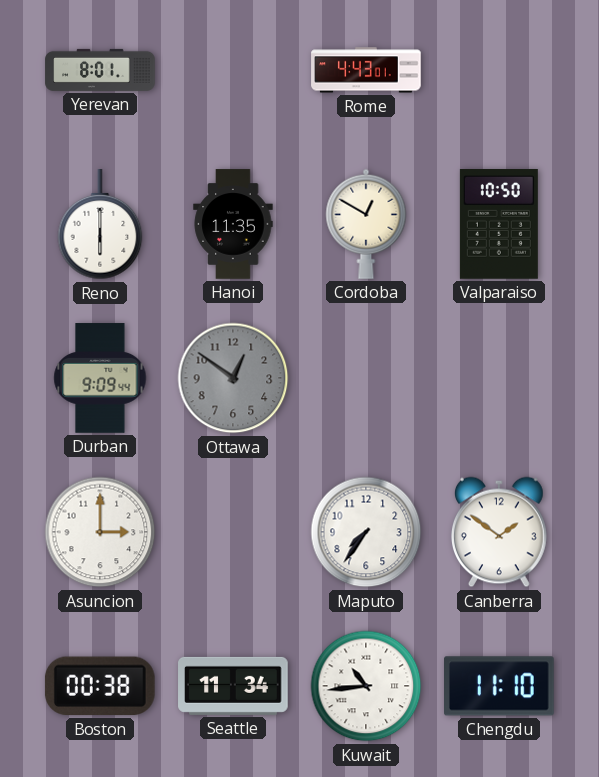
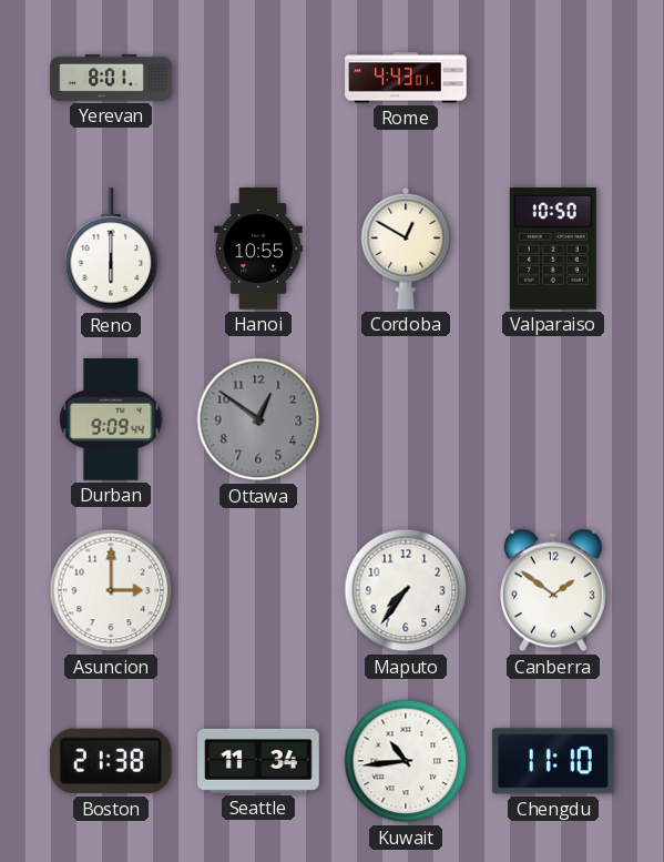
Hanoi: 11:35 -> 10:55
Boston: 00:38 -> 21:38
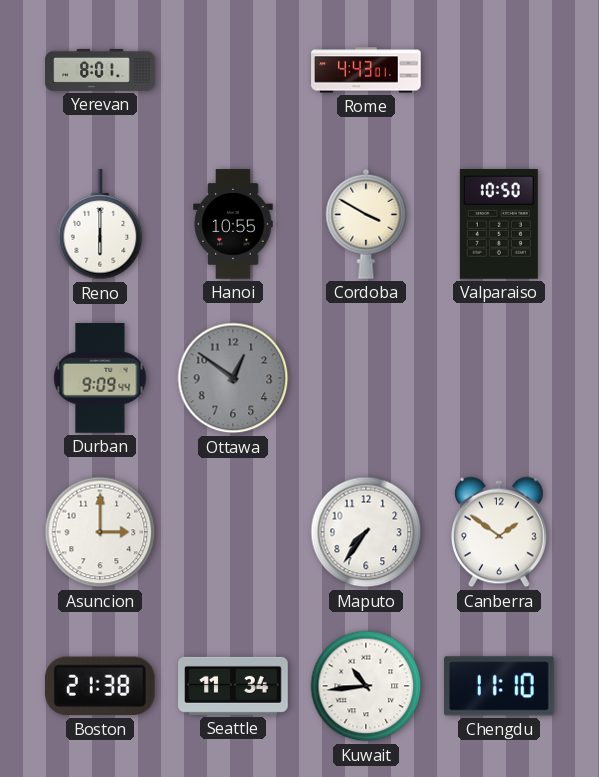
Cordoba: 12:50 -> 3:50
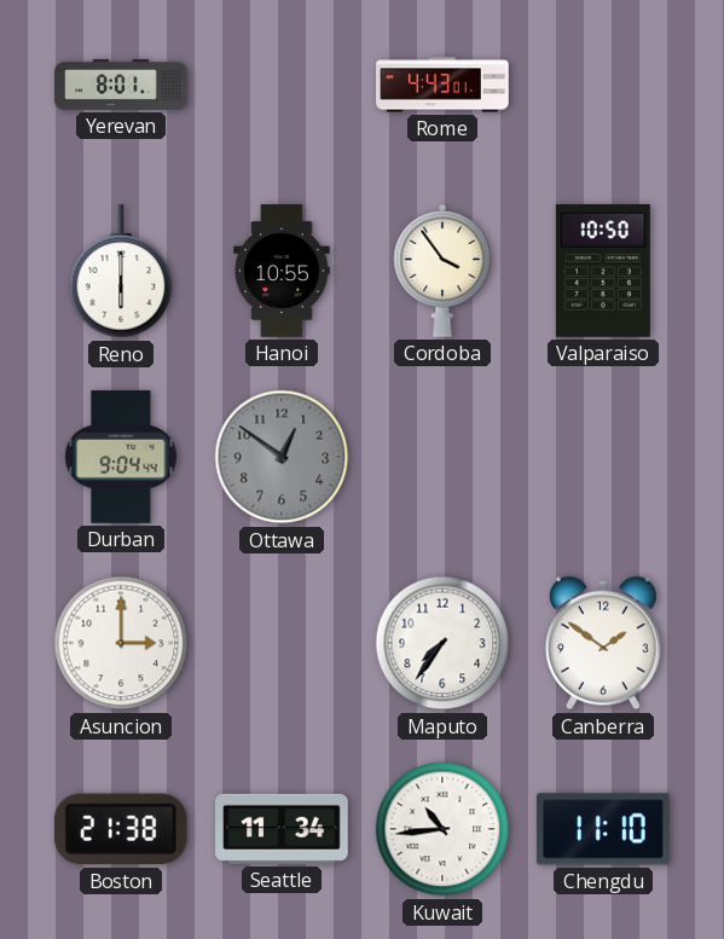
Cordoba: 3:50 -> 3:54
Durban: 9:09 -> 9:04
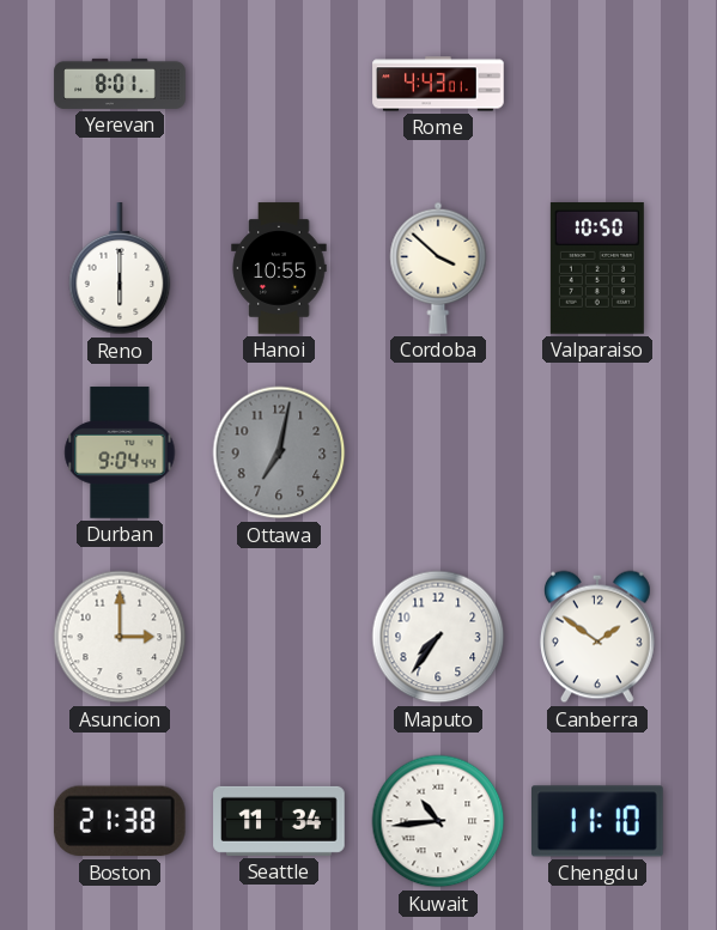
Cordoba: 3:54 -> 3:52
Ottawa: 12:51 -> 7:02
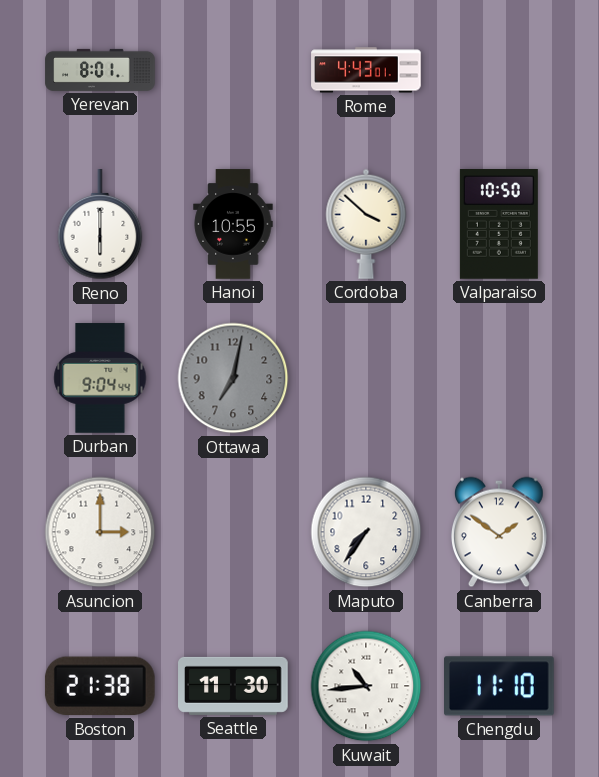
Seattle: 11:34 -> 11:30
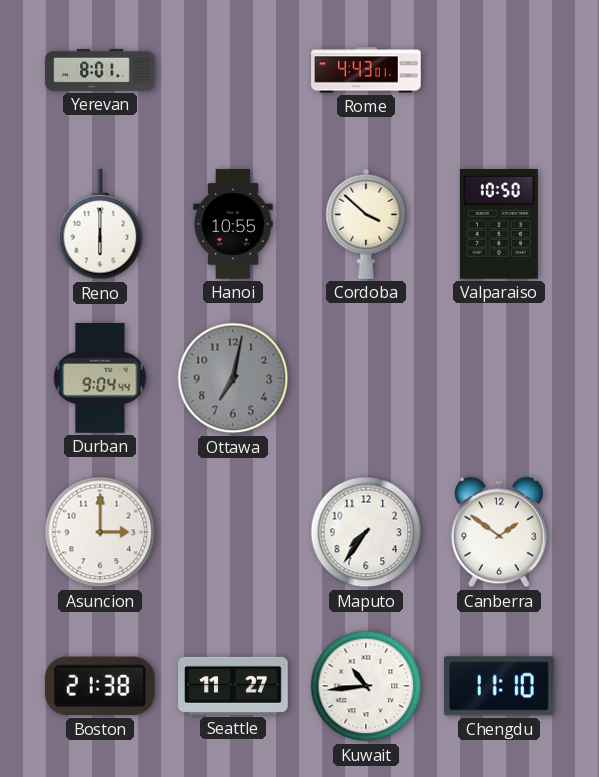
Seattle: 11:30 -> 11:27
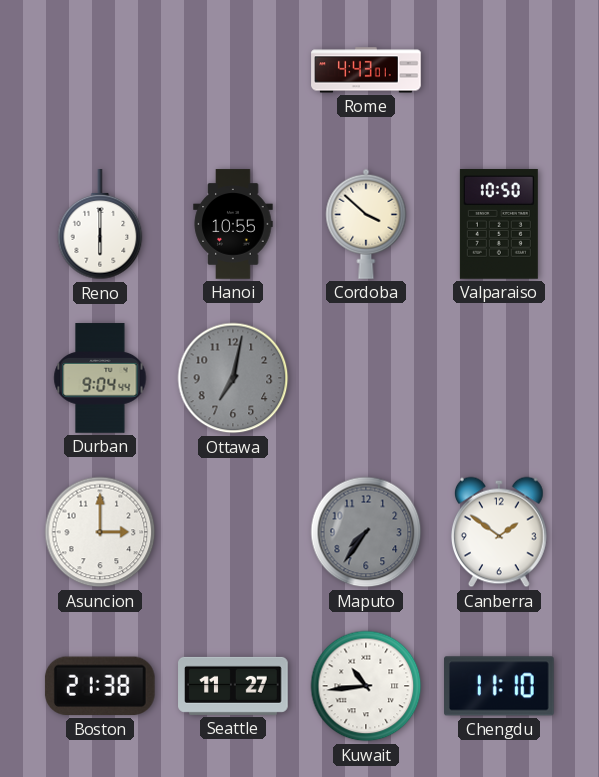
Yerevan: 8:01 -> none
Maputo dial: white -> grey
